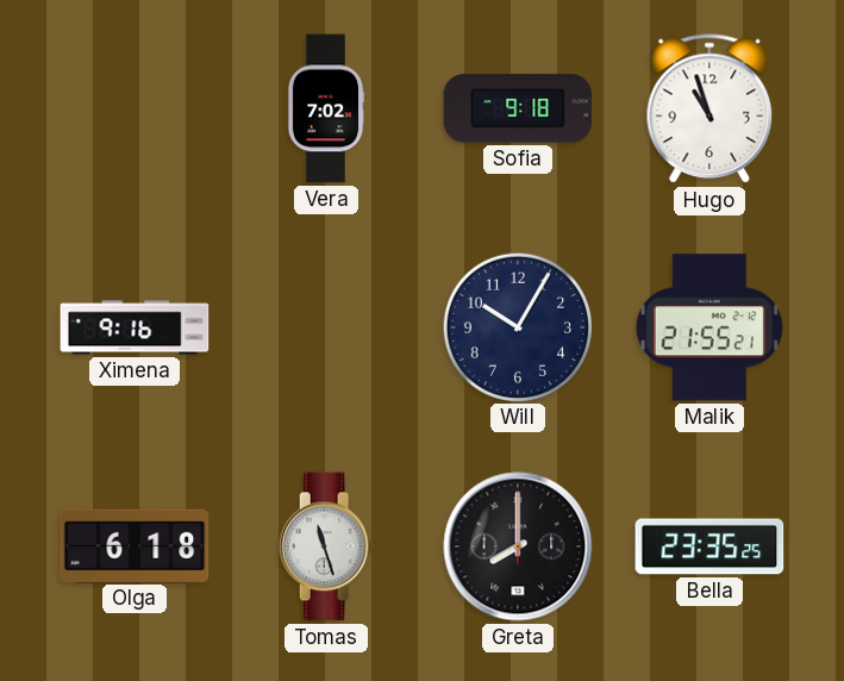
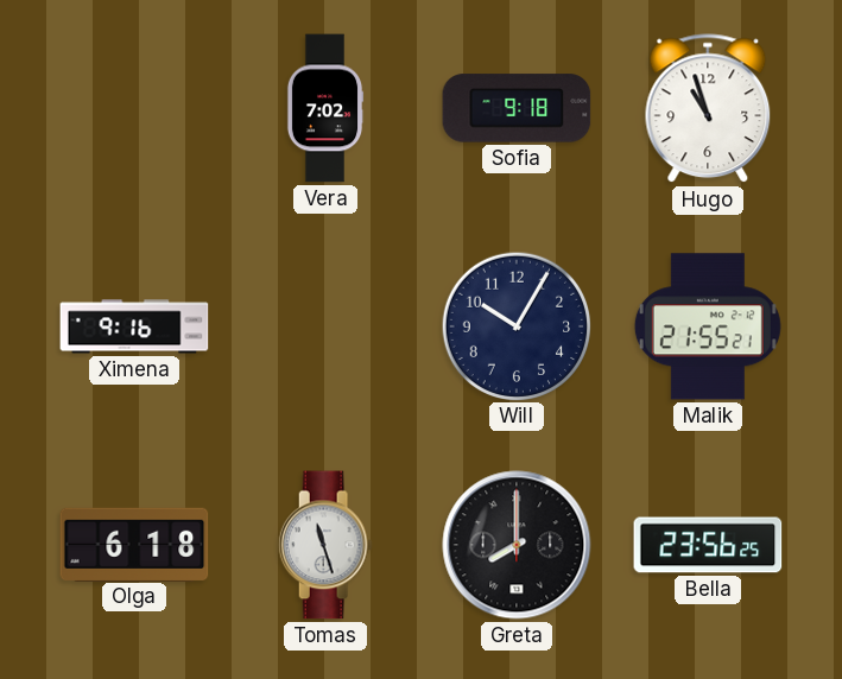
Bella: 23:35 -> 23:56
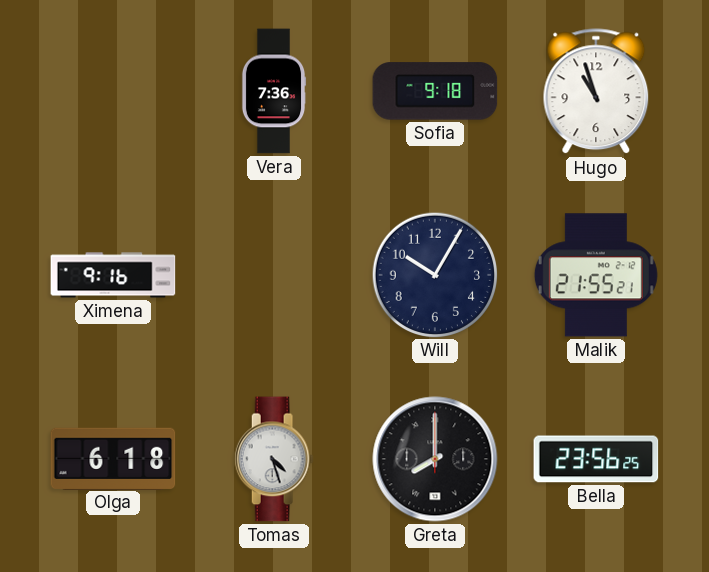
Vera: 7:02 -> 7:36
Tomas: 11:27 -> 4:27
